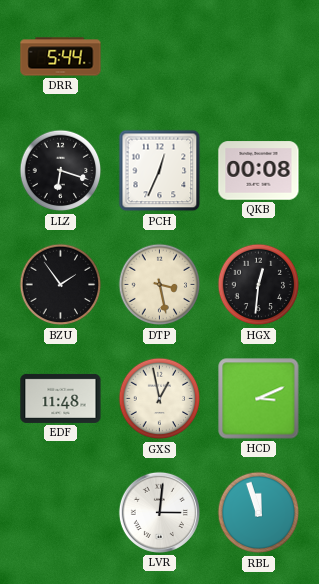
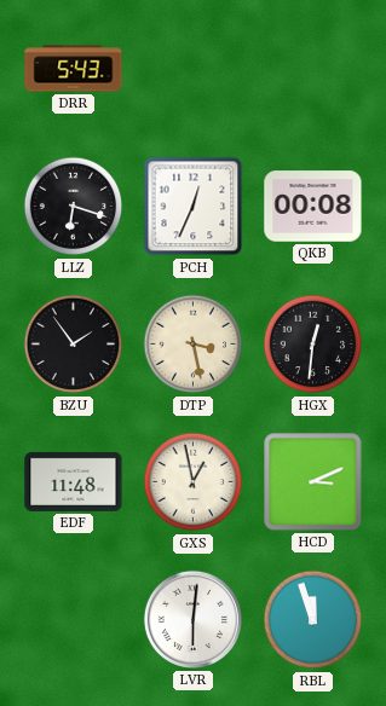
DRR: 5:44 -> 5:43
LVR: 3:01 -> 6:01
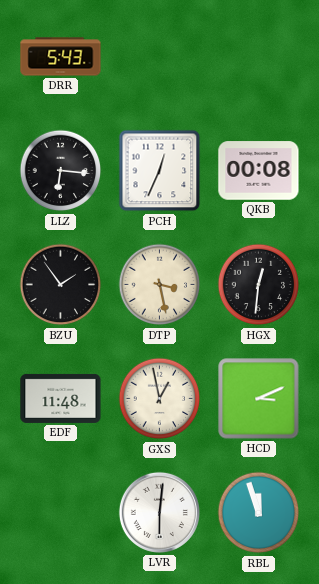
LLZ: 6:18 -> 6:16
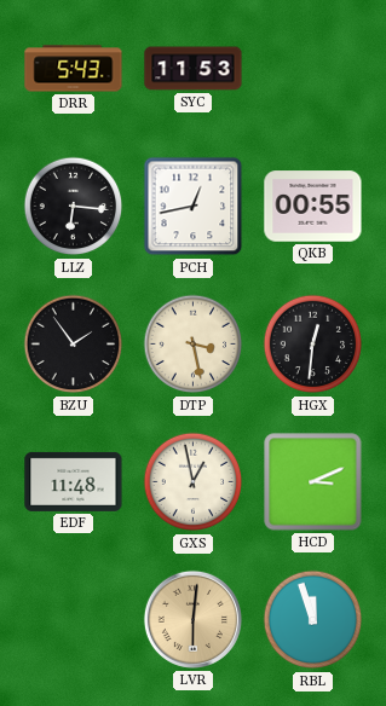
SYC: none -> 11:53
PCH: 12:34 -> 12:43
QKB: 00:08 -> 00:55
LVR dial: white -> champagne
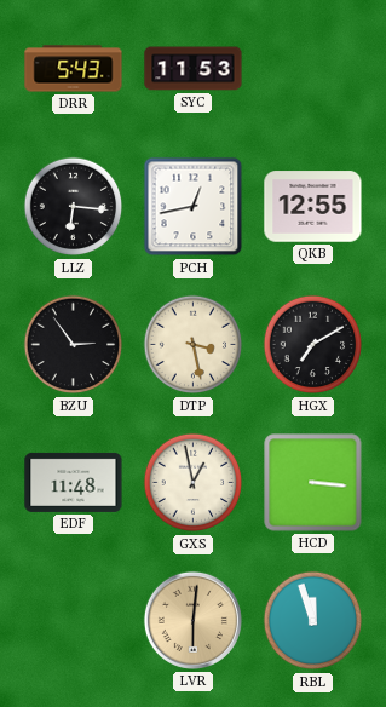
QKB: 00:55 -> 12:55
BZU: 1:54 -> 2:54
HGX: 12:31 -> 7:10
HCD: 3:11 -> 3:16
